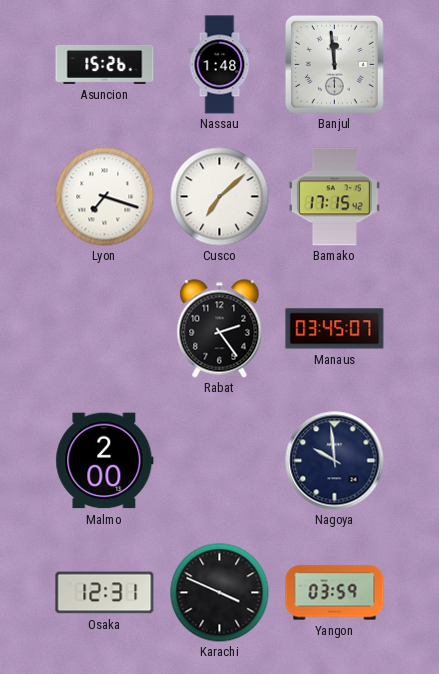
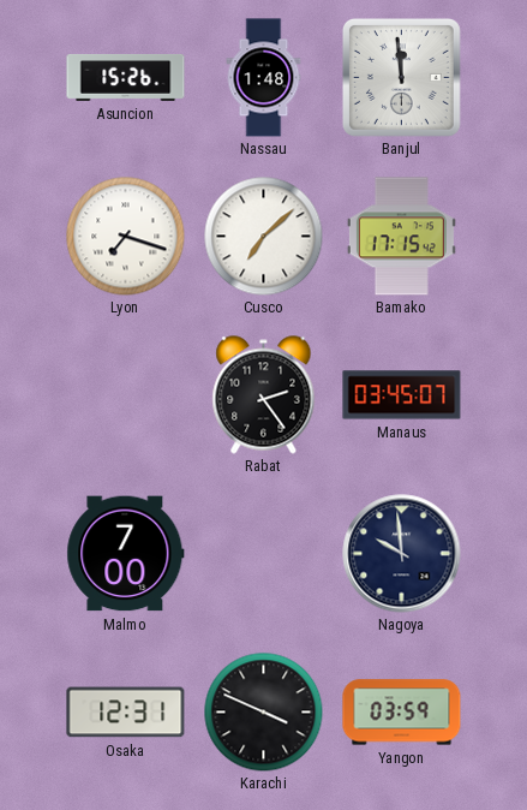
Malmo: 2:00 -> 7:00
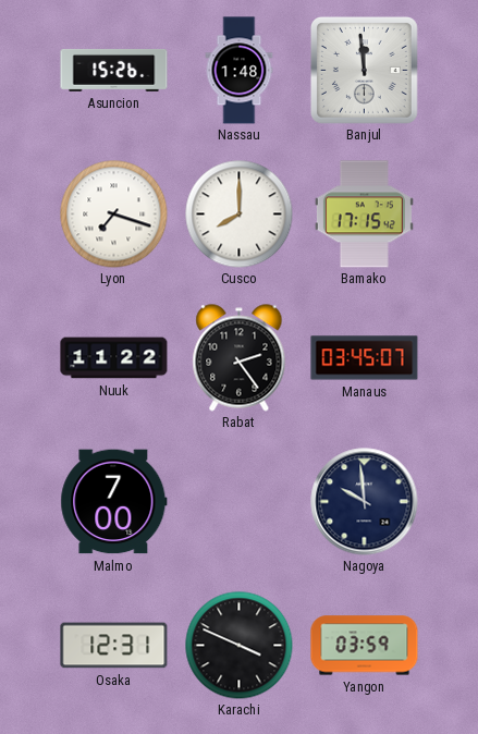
Cusco: 7:08 -> 8:00
Nuuk: none -> 11:22
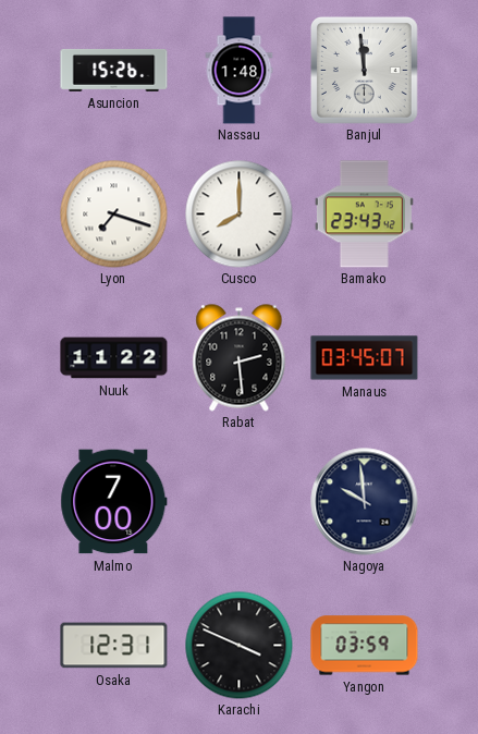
Bamako: 17:15 -> 23:43
Rabat: 2:24 -> 2:29
